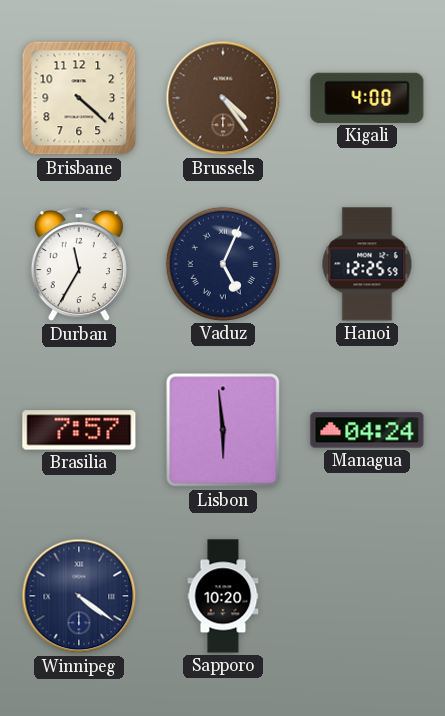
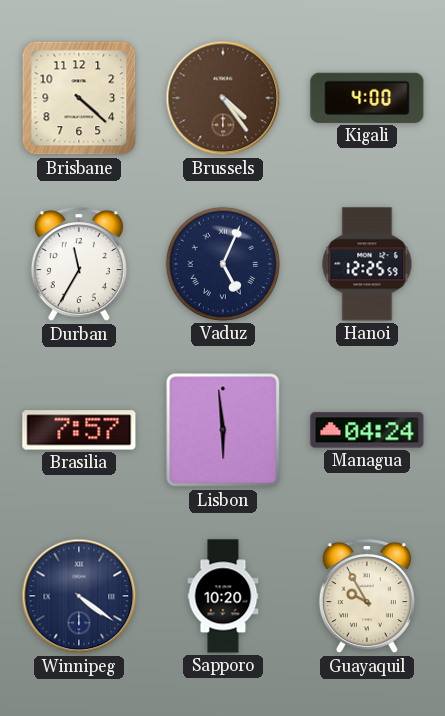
Guayaquil: none -> 9:55
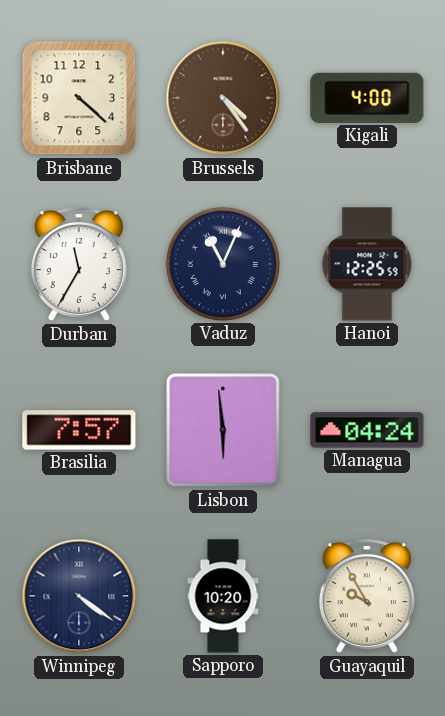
Vaduz: 5:04 -> 11:04
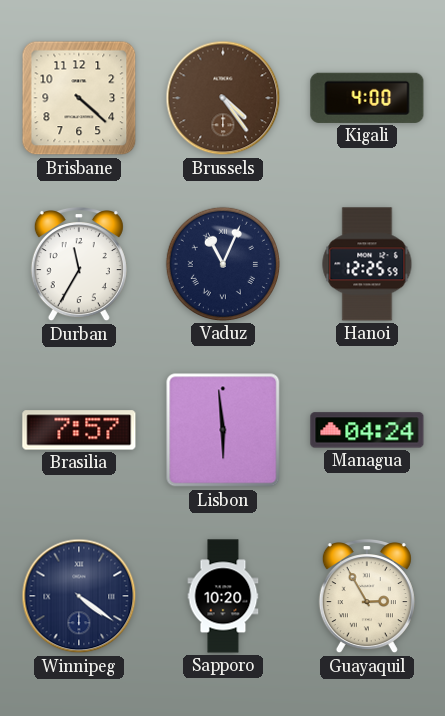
Guayaquil: 9:55 -> 2:55
